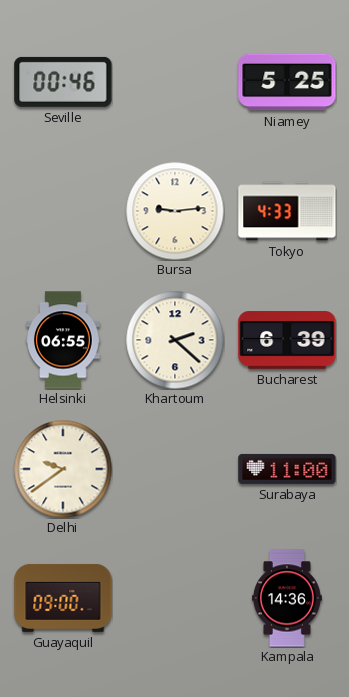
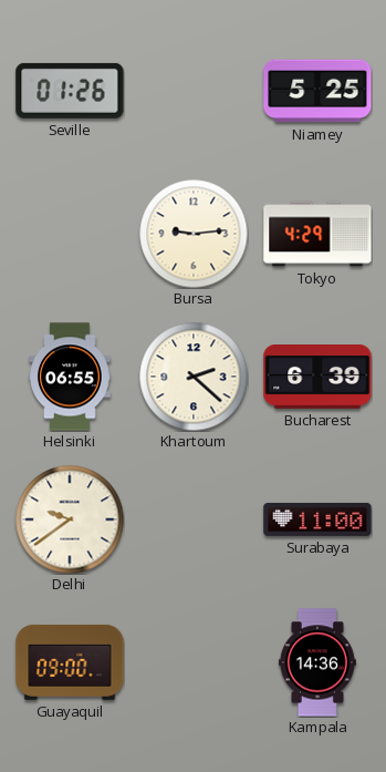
Seville: 00:46 -> 01:26
Tokyo: 4:33 -> 4:29
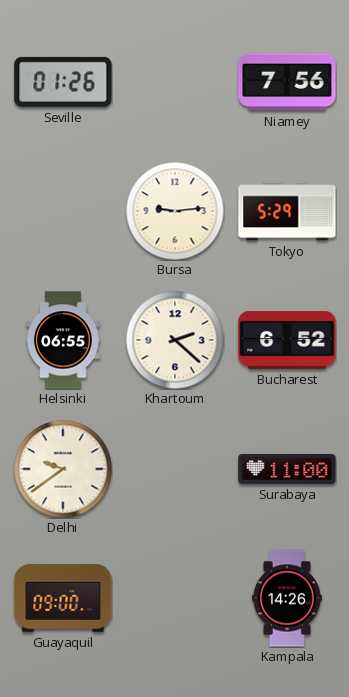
Niamey: 5:25 -> 7:56
Tokyo: 4:29 -> 5:29
Bucharest: 6:39 -> 6:52
Kampala: 14:36 -> 14:26
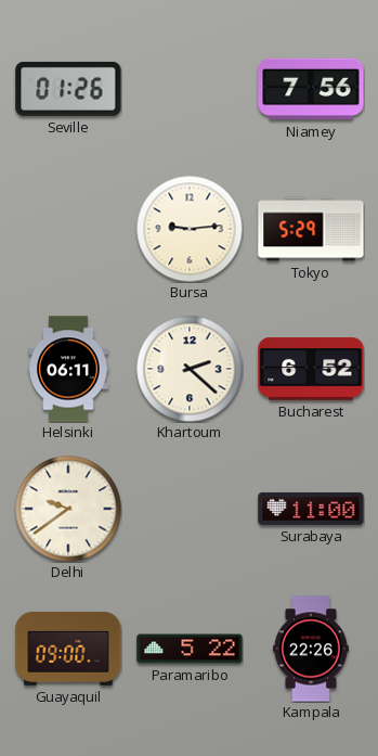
Helsinki: 06:55 -> 06:11
Paramaribo: none -> 5:22
Kampala: 14:26 -> 22:26
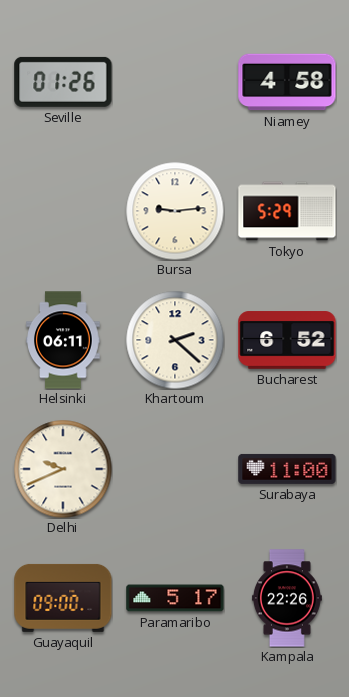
Niamey: 7:56 -> 4:58
Delhi: 9:39 -> 9:41
Paramaribo: 5:22 -> 5:17
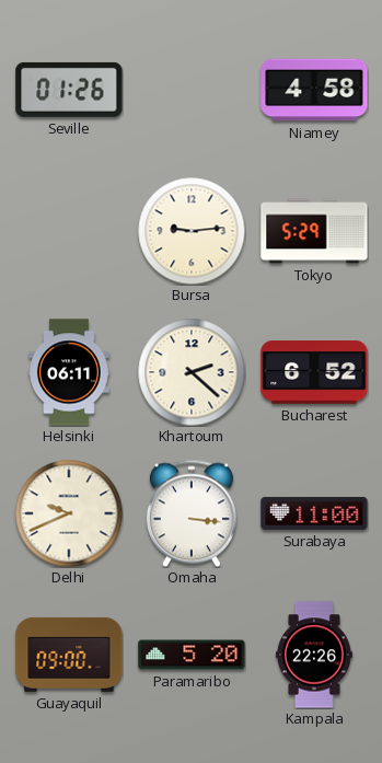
Omaha: none -> 3:16
Paramaribo: 5:17 -> 5:20
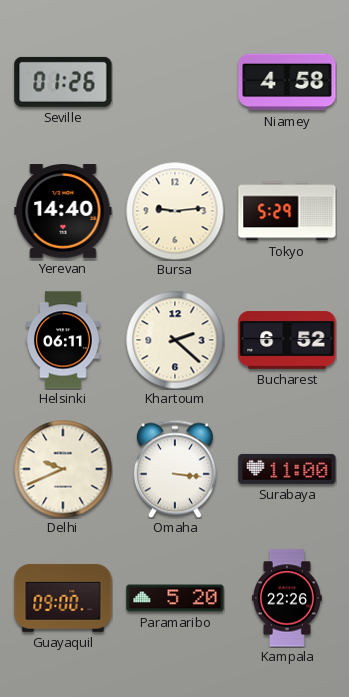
Yerevan: none -> 14:40
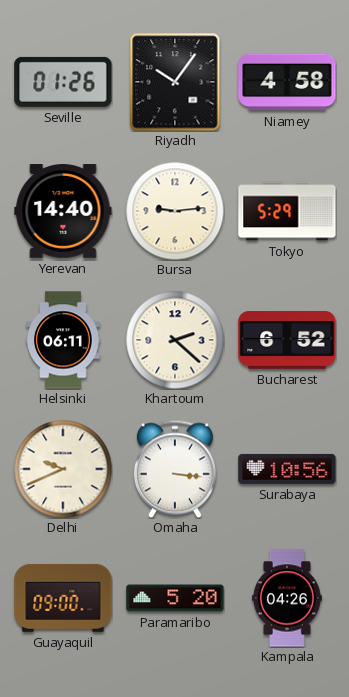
Riyadh: none -> 10:06
Surabaya: 11:00 -> 10:56
Kampala: 22:26 -> 04:26
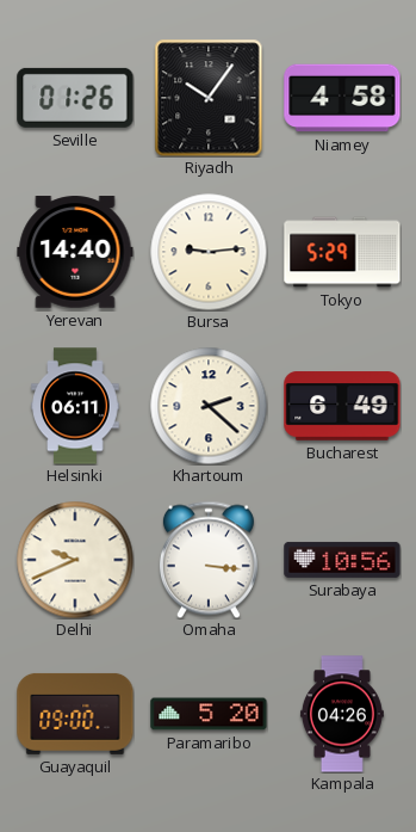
Bucharest: 6:52 -> 6:49
